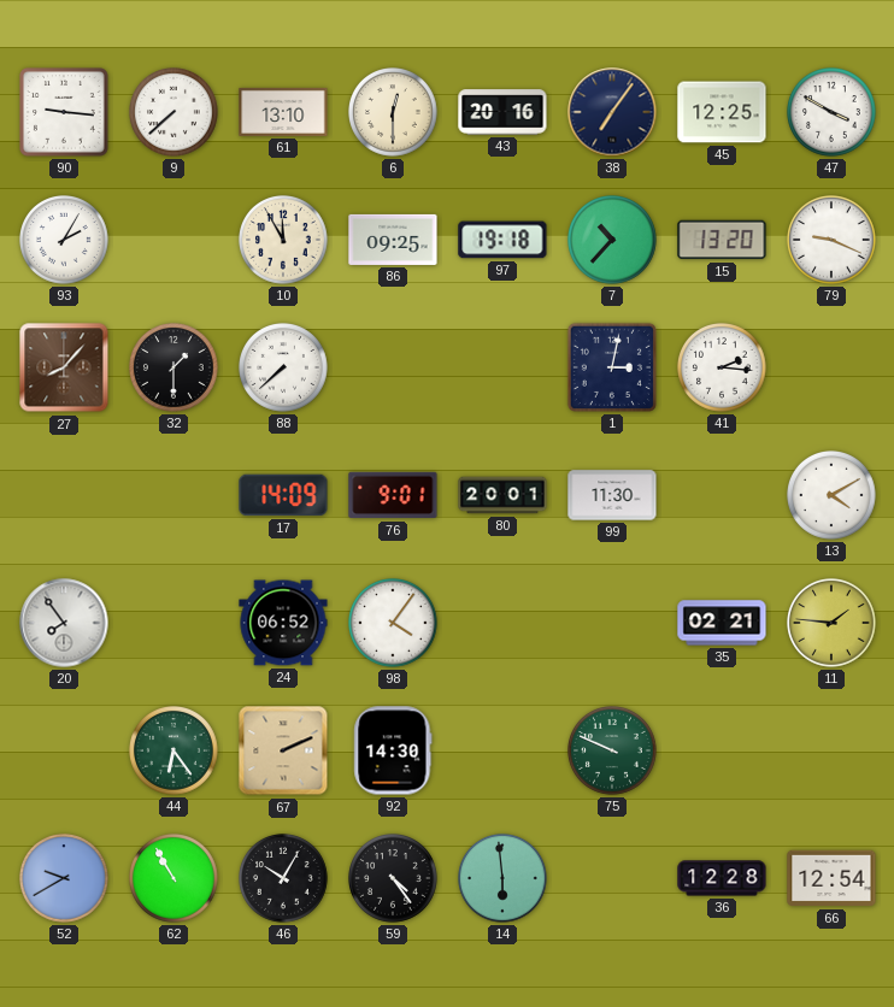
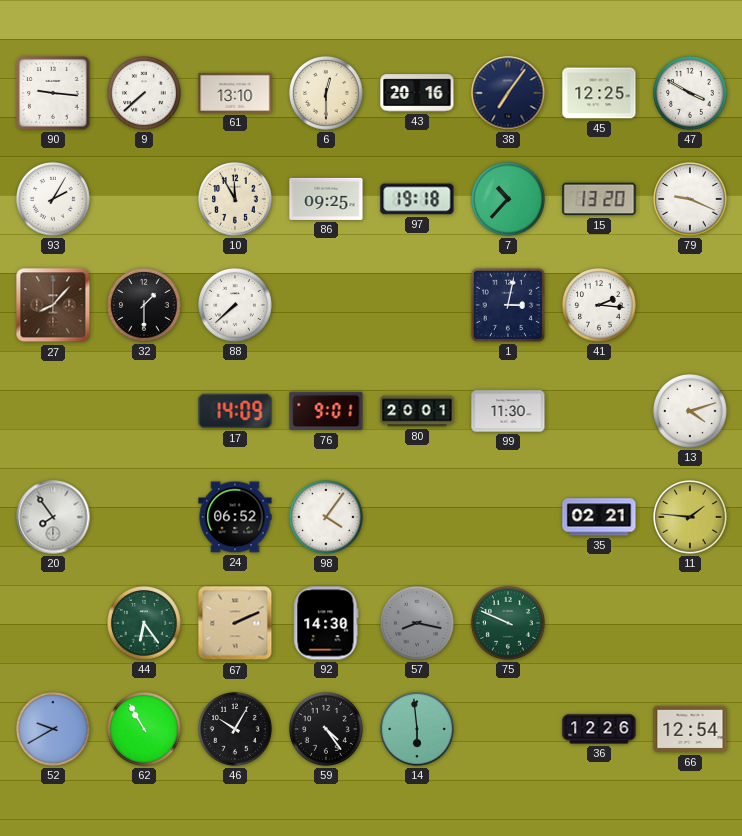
13: 4:10 -> 4:12
57: none -> 8:17
36: 12:28 -> 12:26
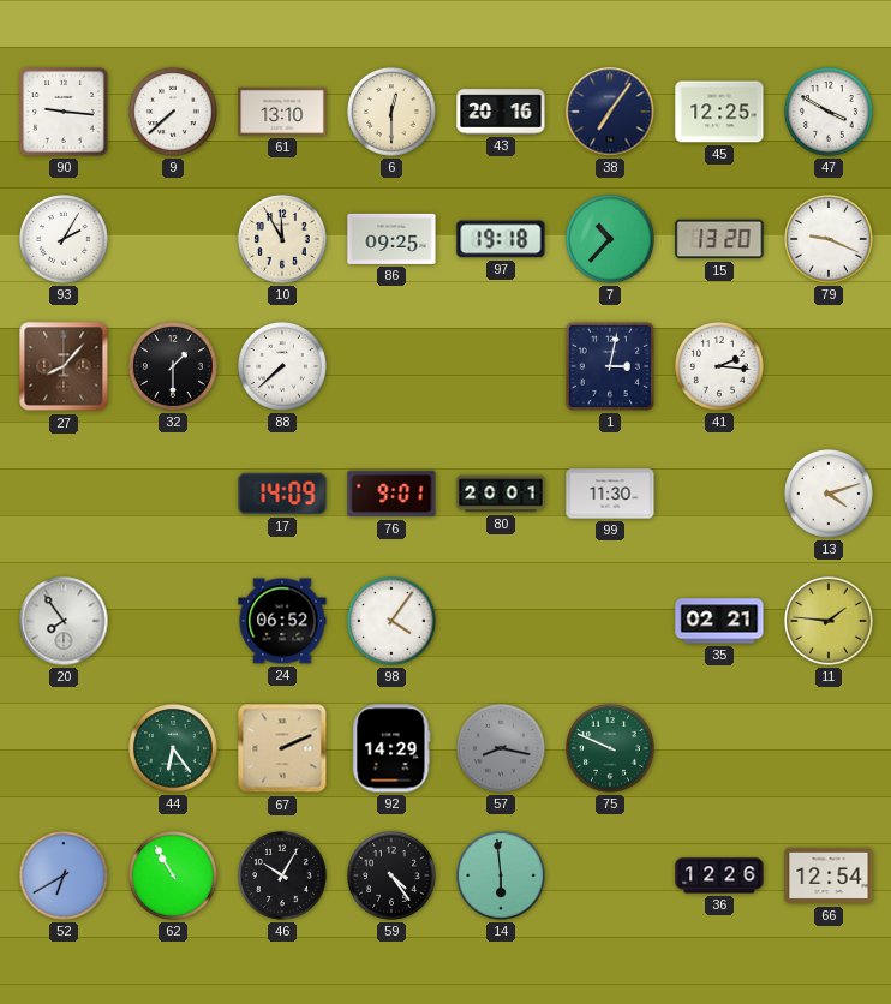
92: 14:30 -> 14:29
52: 9:40 -> 6:40
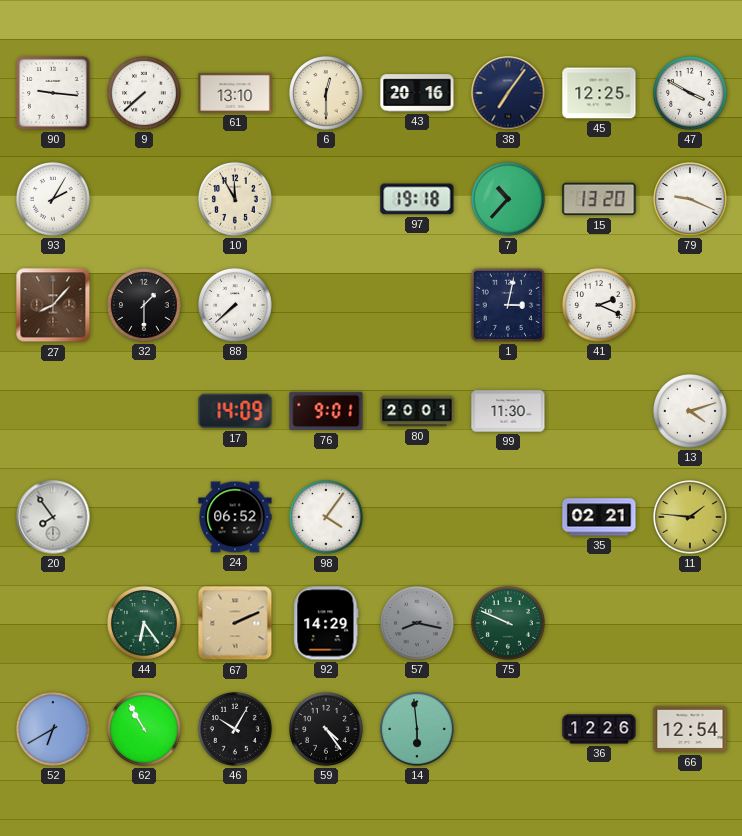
86: 09:25 -> none
41: 2:16 -> 2:19
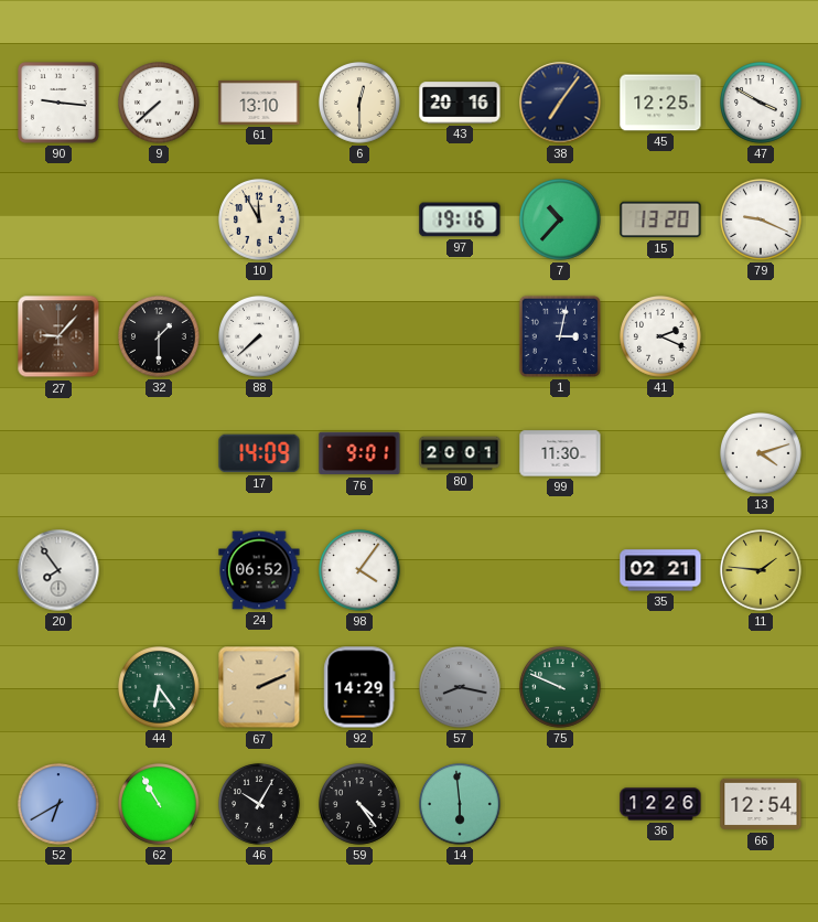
93: 2:05 -> none
97: 19:18 -> 19:16
27: 8:07 -> 9:07
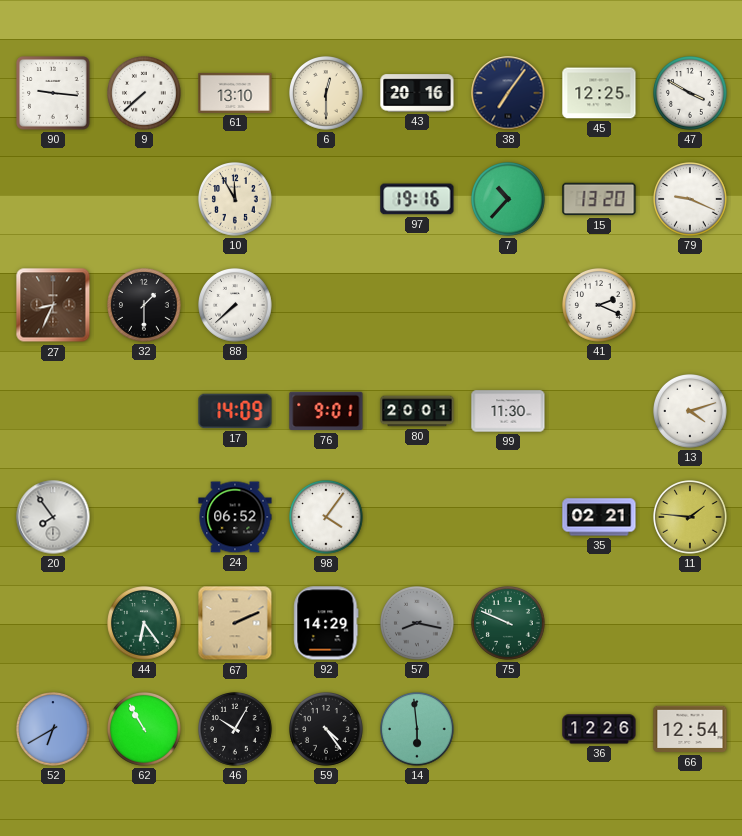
27: 9:07 -> 8:34
1: 3:02 -> none
